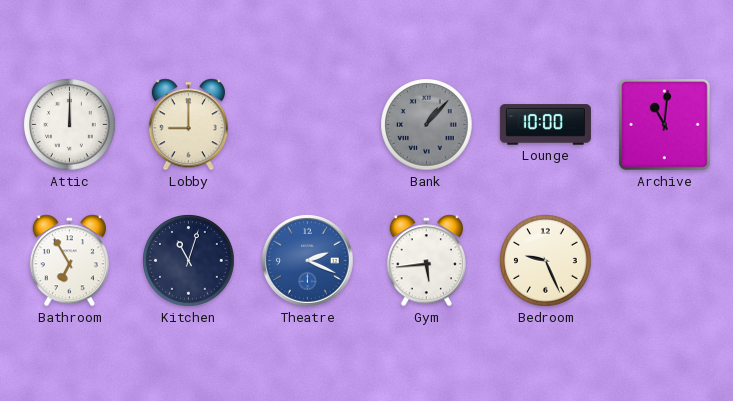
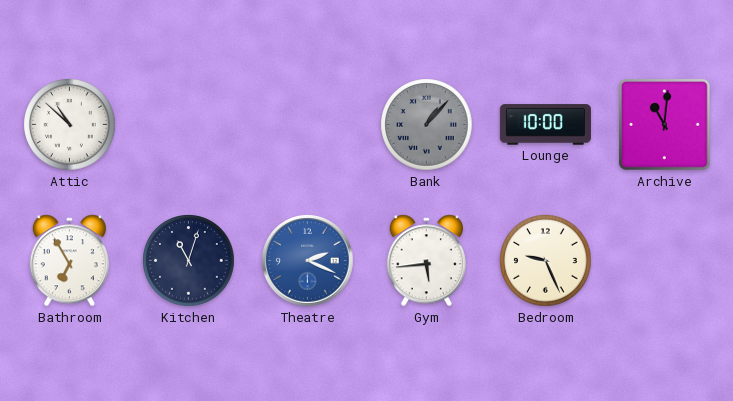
Attic: 12:00 -> 10:52
Lobby: 9:00 -> none
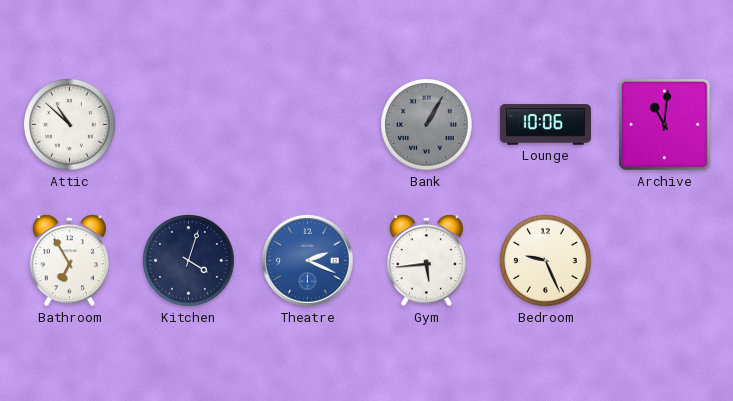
Bank: 1:07 -> 1:05
Lounge: 10:00 -> 10:06
Kitchen: 11:03 -> 4:03
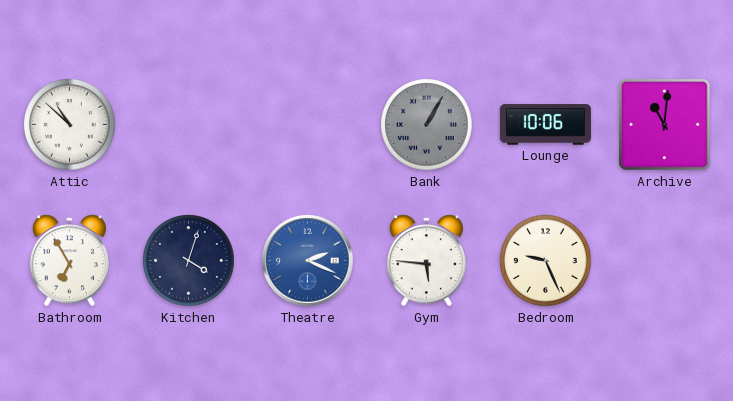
Gym: 5:44 -> 5:46
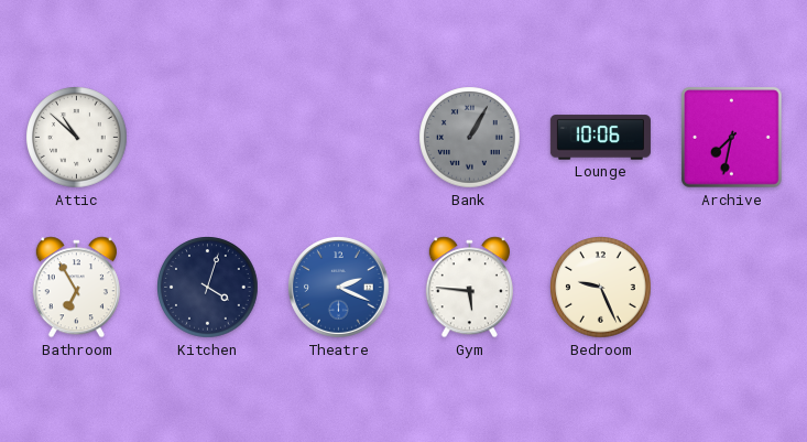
Archive: 11:01 -> 7:32
